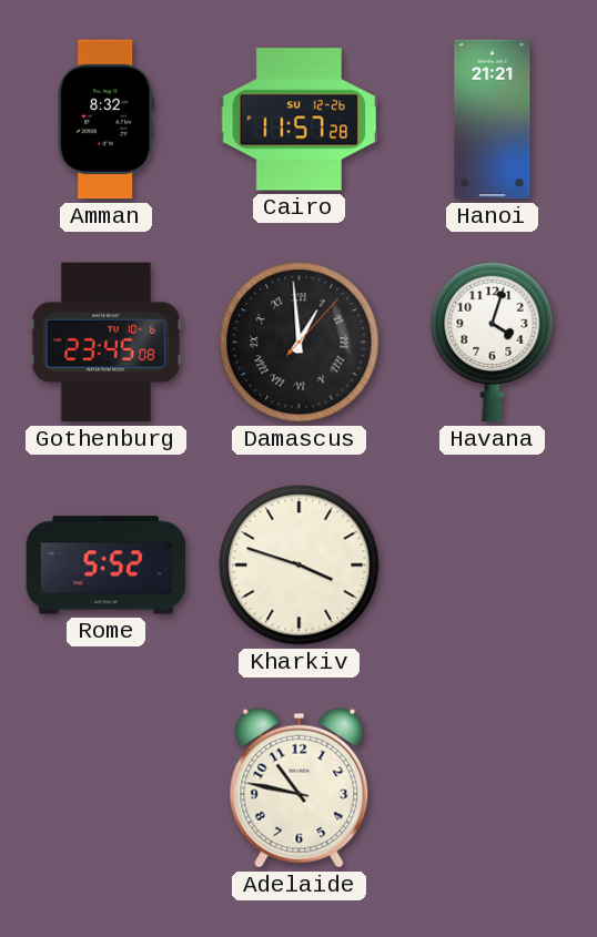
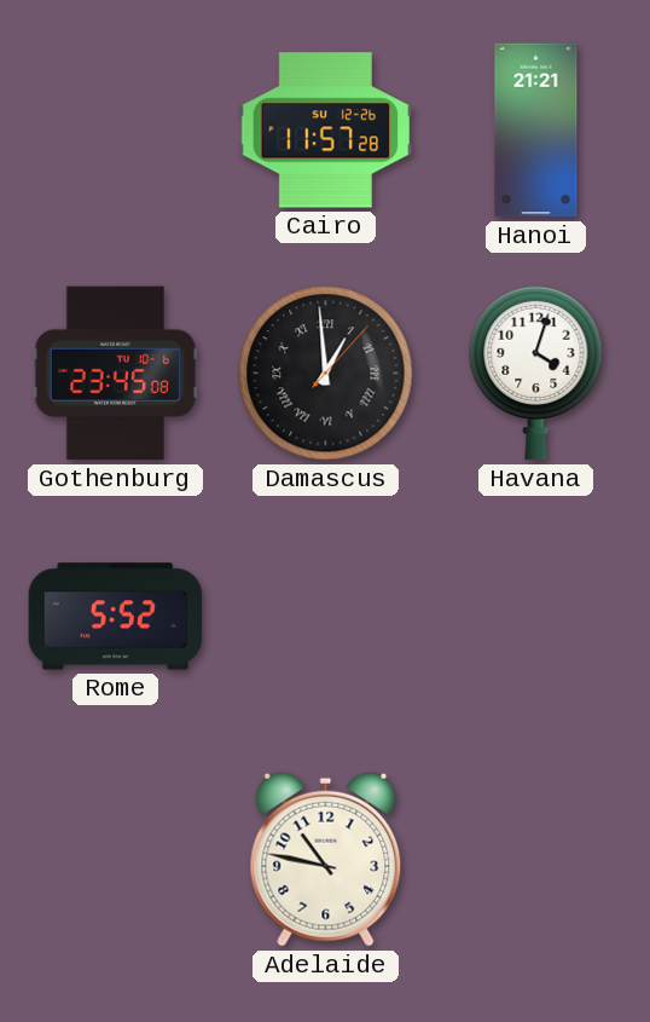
Amman: 8:32 -> none
Kharkiv: 3:48 -> none
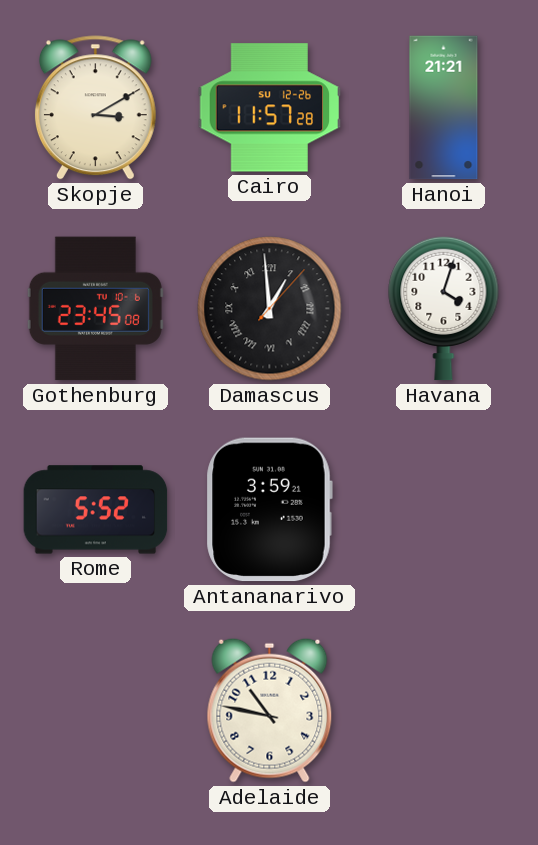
Skopje: none -> 3:10
Antananarivo: none -> 3:59
